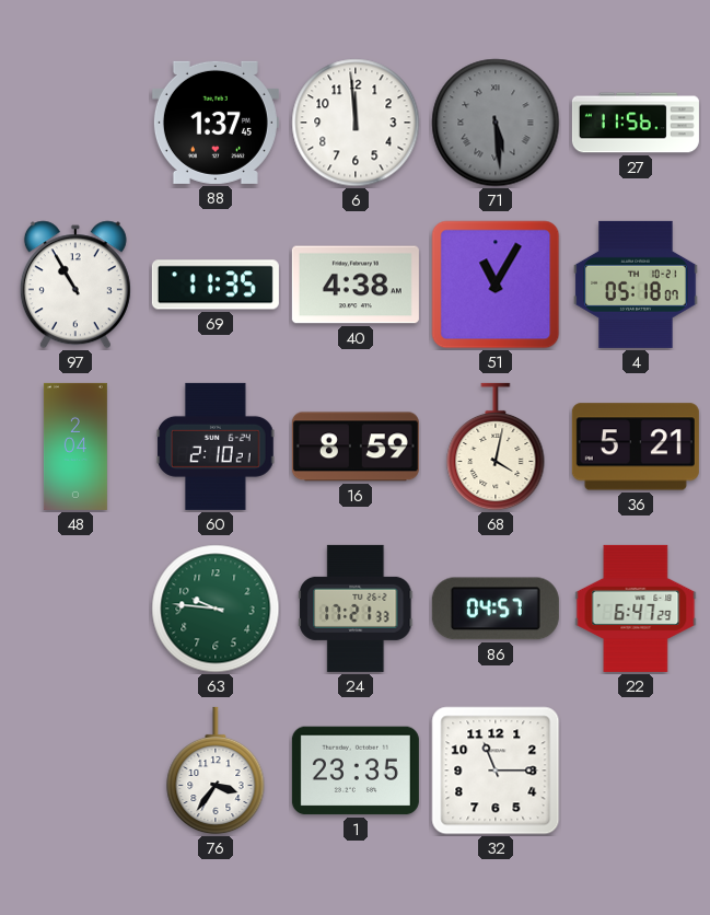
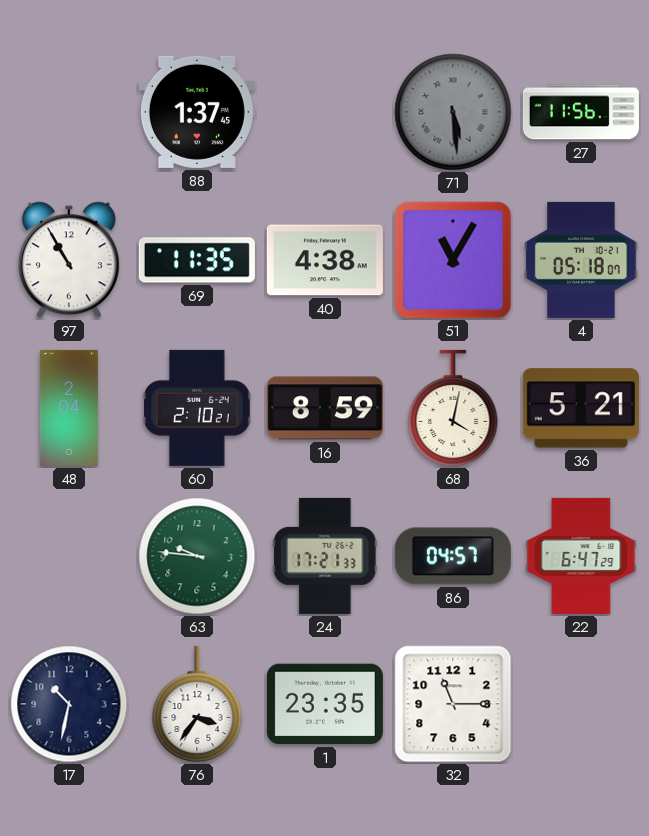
6: 11:59 -> none
17: none -> 10:32
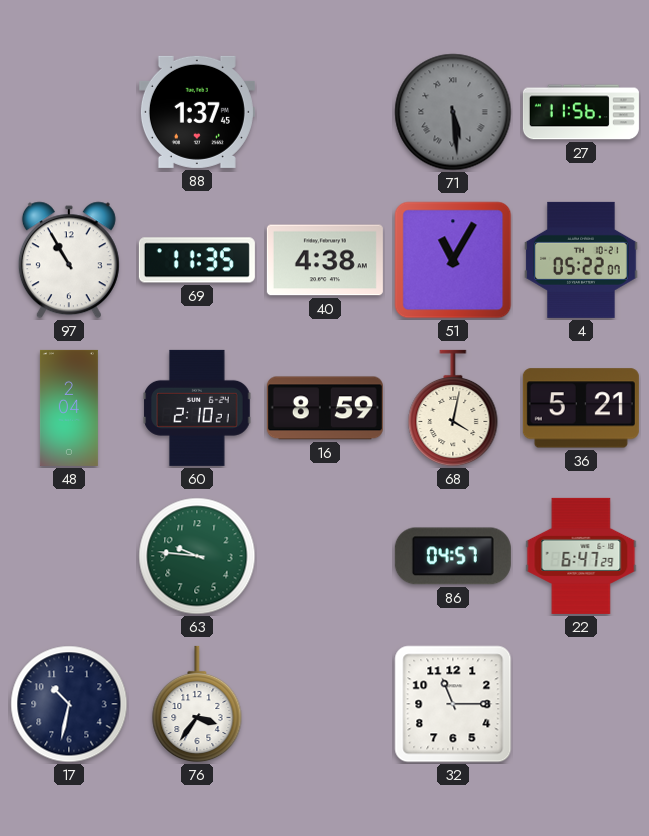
4: 05:18 -> 05:22
24: 17:21 -> none
1: 23:35 -> none
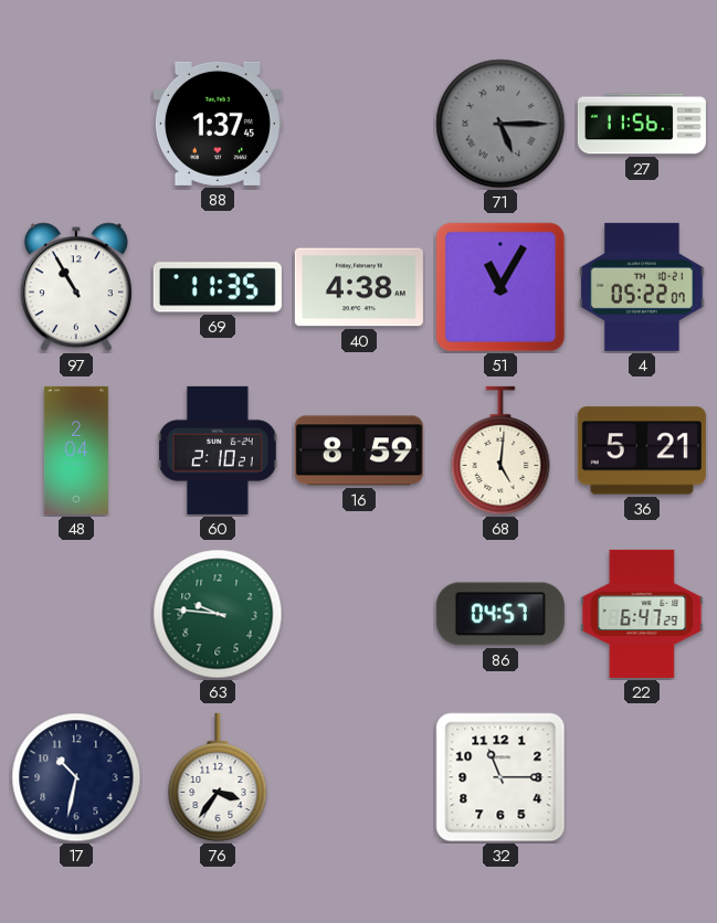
71: 5:29 -> 5:15
68: 4:02 -> 5:01
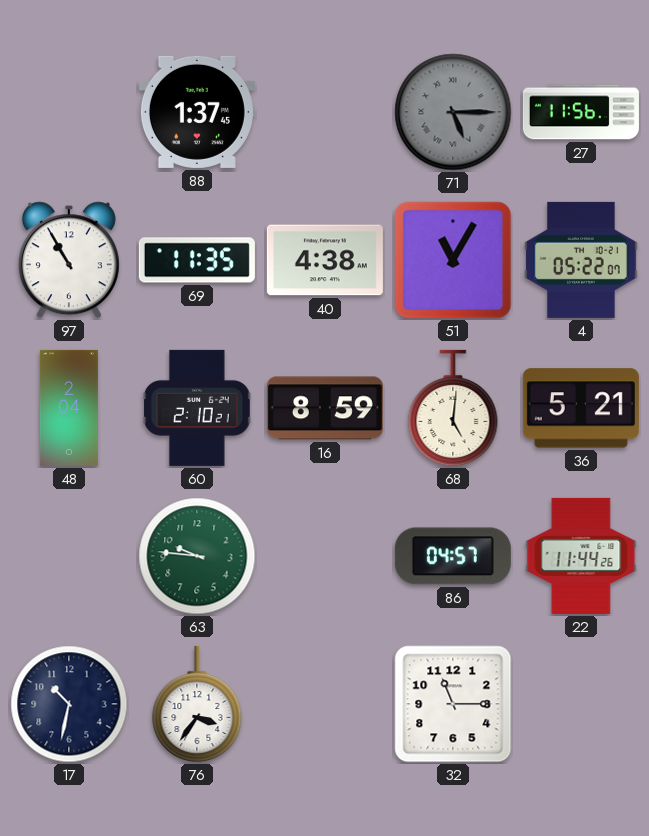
22: 6:47 -> 11:44
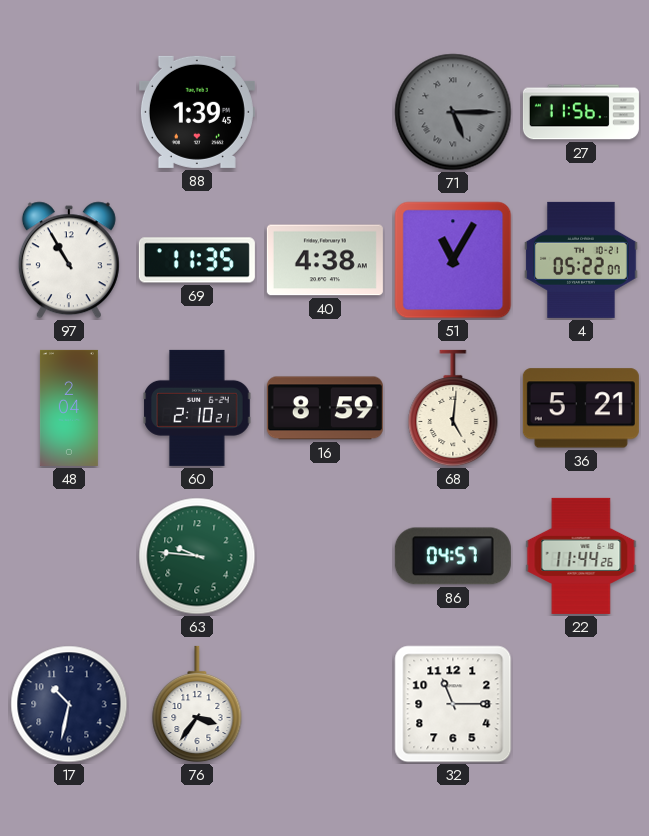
88: 1:37 -> 1:39
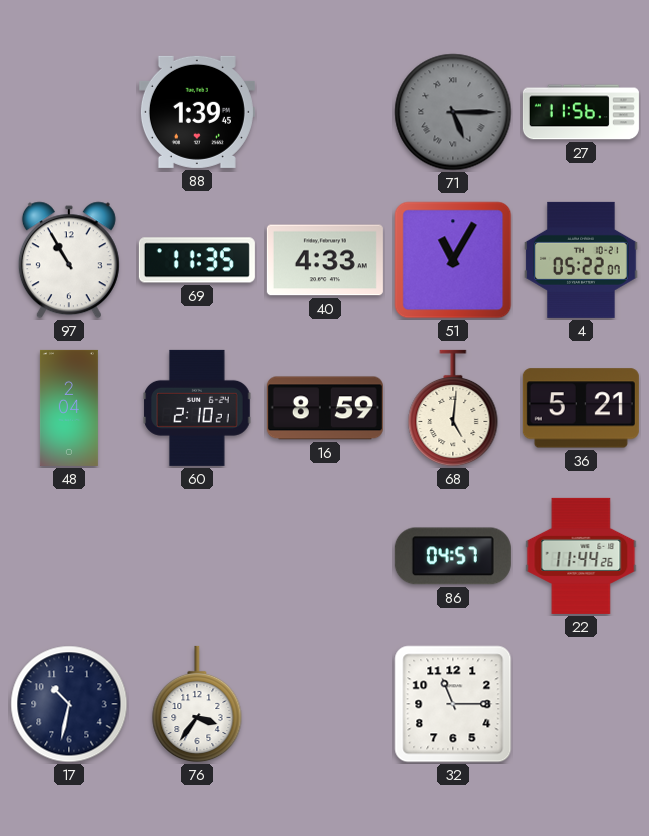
40: 4:38 -> 4:33
63: 9:46 -> none
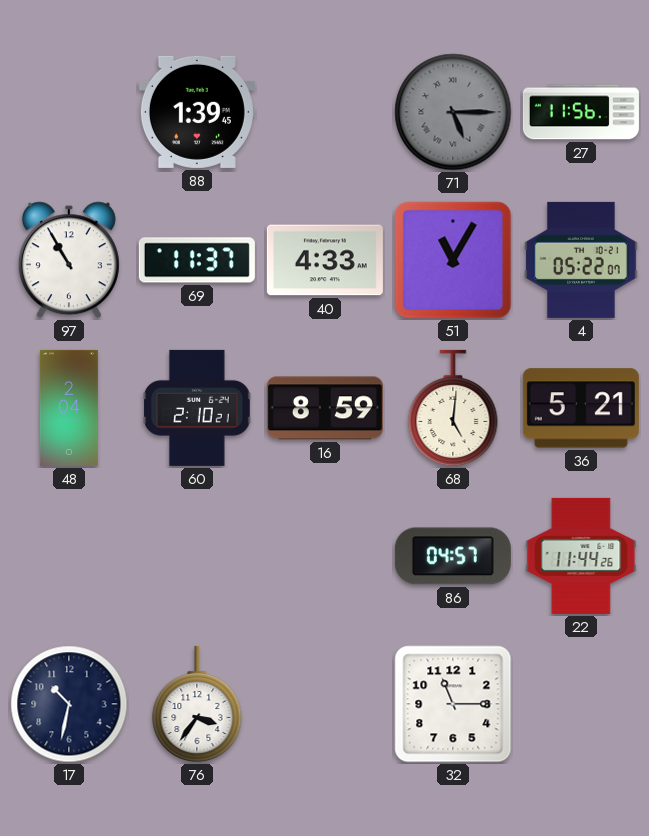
69: 11:35 -> 11:37
